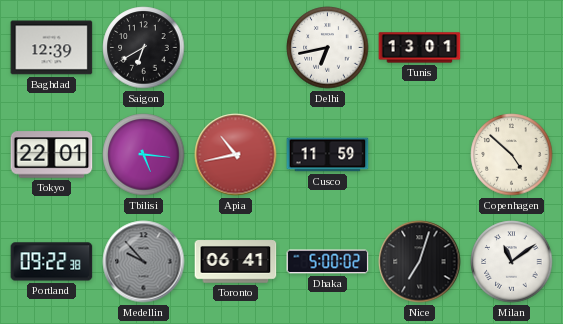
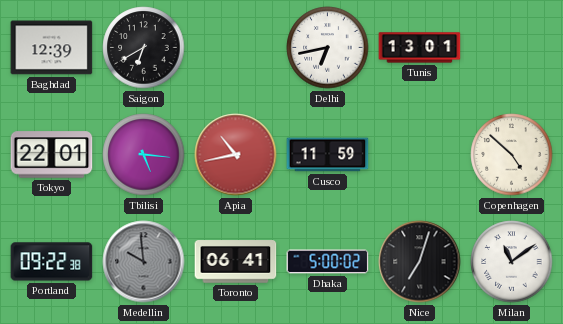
Medellin: 9:53 -> 9:59
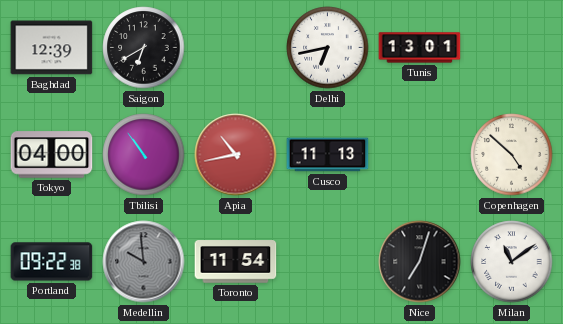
Tokyo: 22:01 -> 04:00
Tbilisi: 5:16 -> 10:54
Cusco: 11:59 -> 11:13
Toronto: 06:41 -> 11:54
Dhaka: 5:00 -> none
